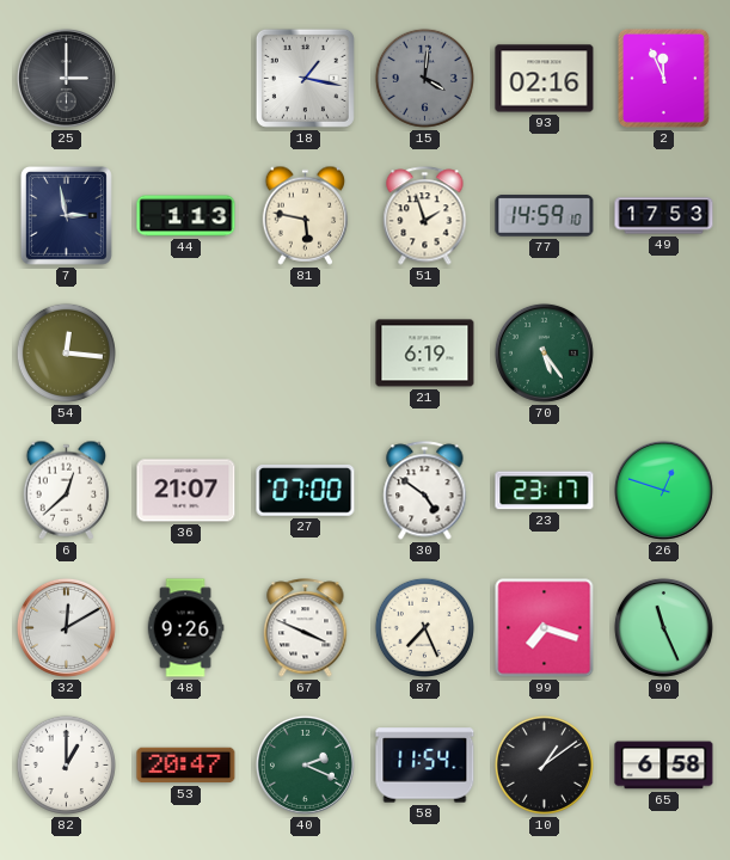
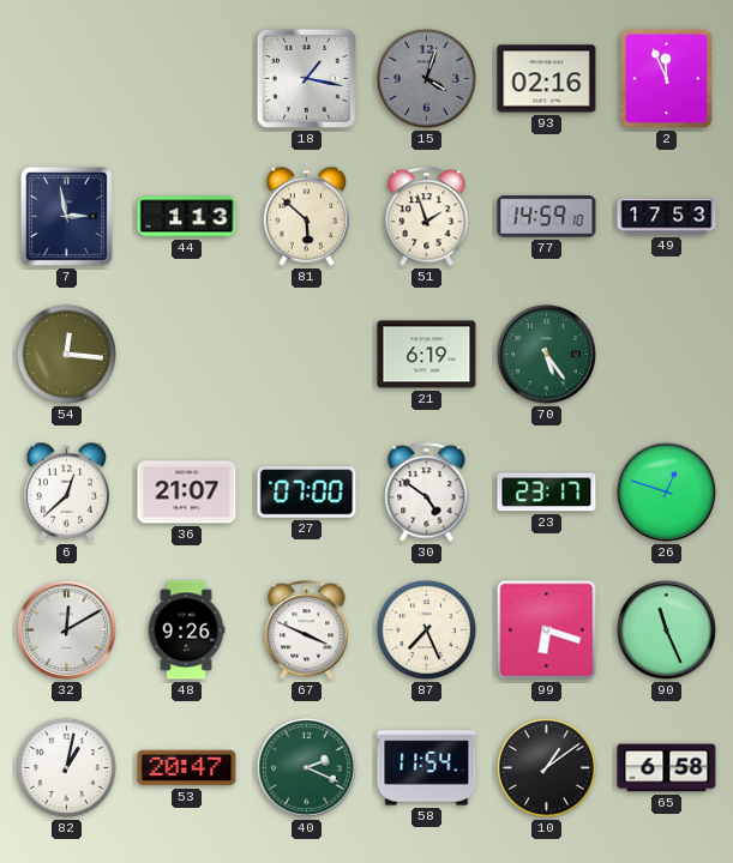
25: 3:00 -> none
15: 4:01 -> 4:03
81: 5:47 -> 5:52
99: 7:18 -> 6:18
82: 1:00 -> 1:02
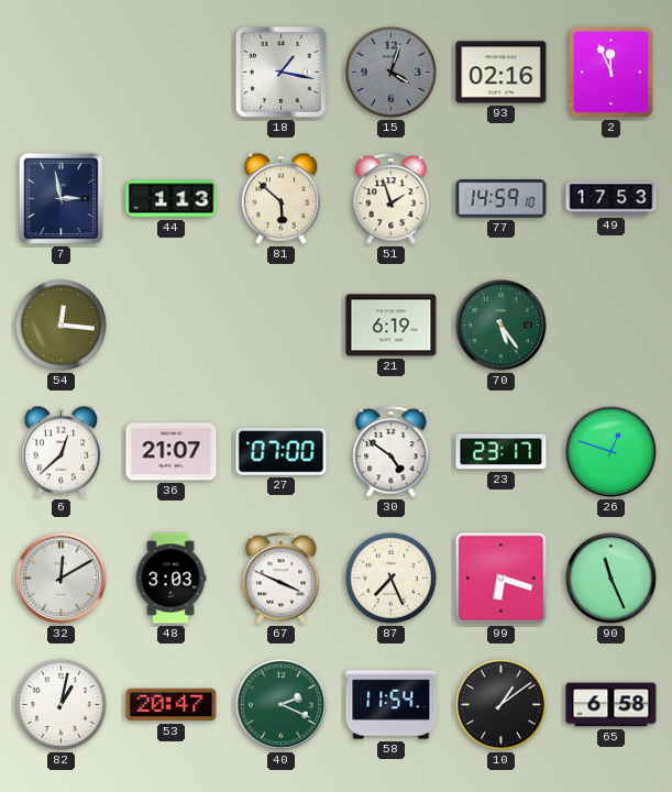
48: 9:26 -> 3:03
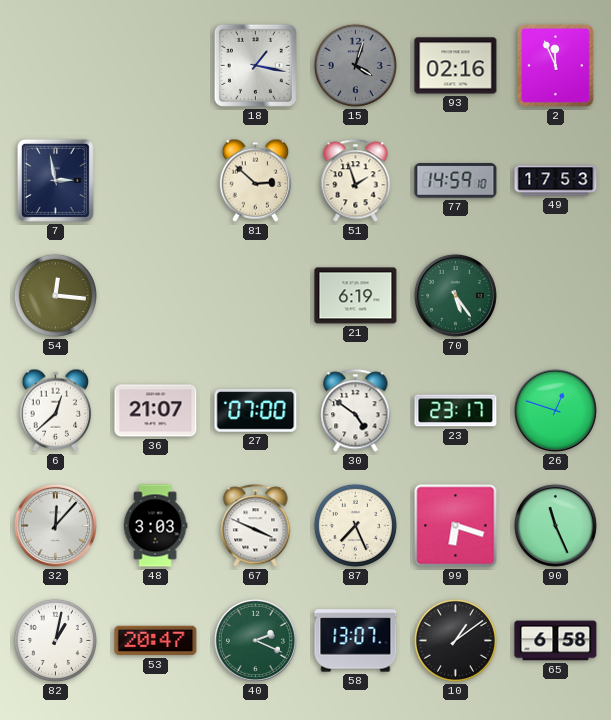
44: 1:13 -> none
81: 5:52 -> 2:52
32: 12:10 -> 12:07
58: 11:54 -> 13:07
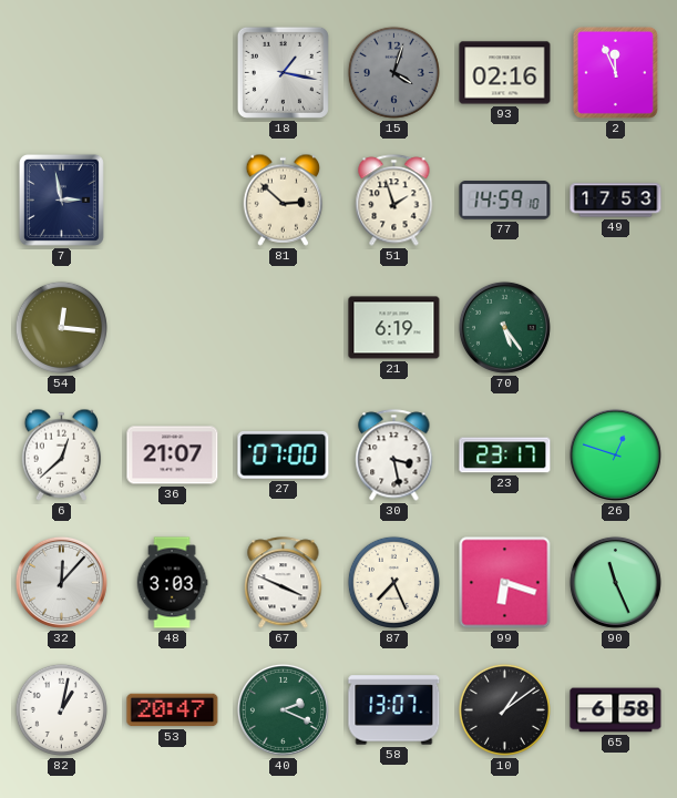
30: 4:51 -> 3:28
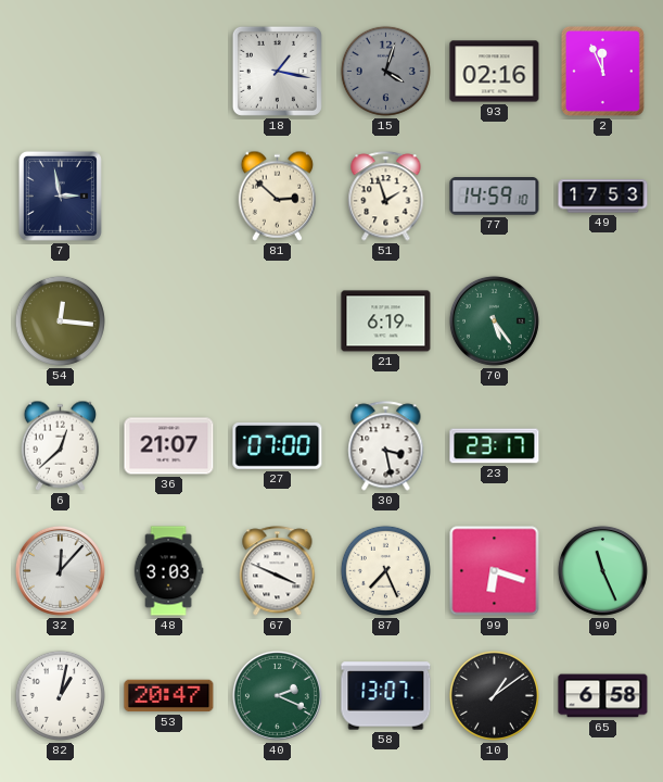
26: 12:48 -> none
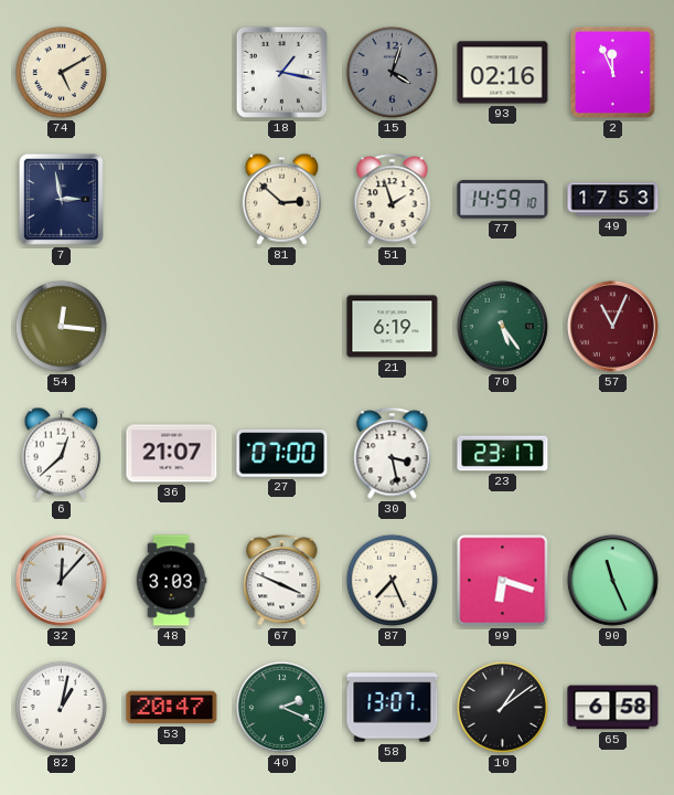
74: none -> 5:10
57: none -> 11:04
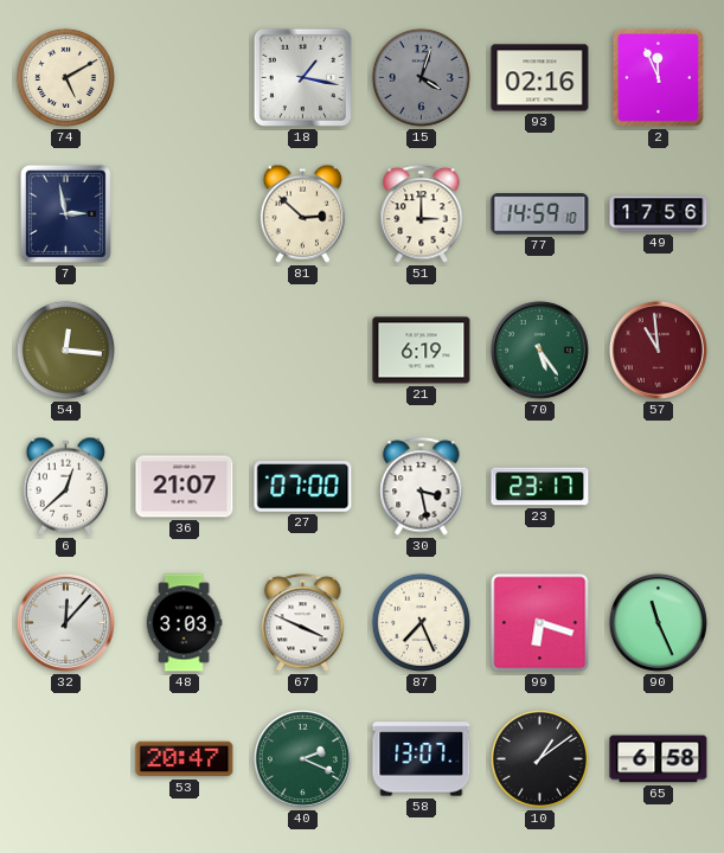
51: 1:57 -> 3:00
49: 17:53 -> 17:56
57: 11:04 -> 10:59
82: 1:02 -> none
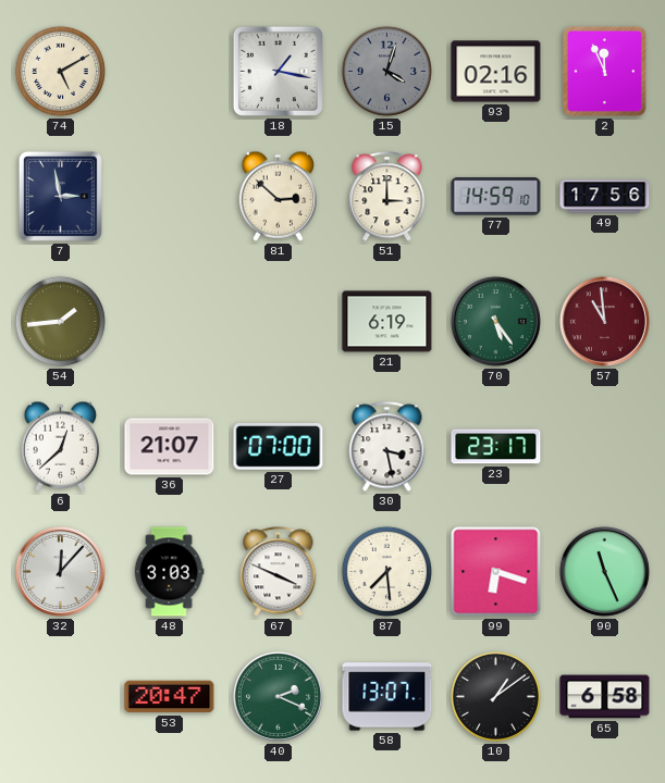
54: 12:16 -> 1:44
87: 7:26 -> 7:29
